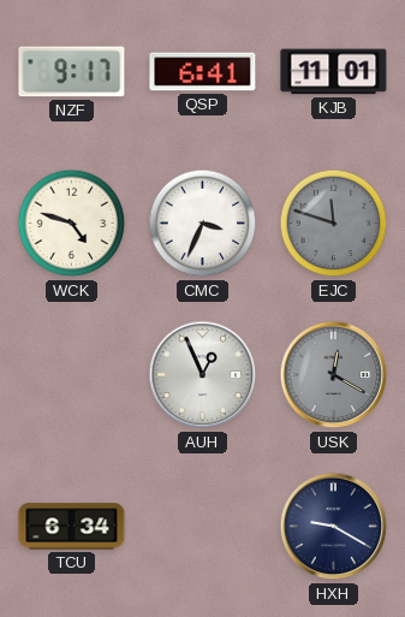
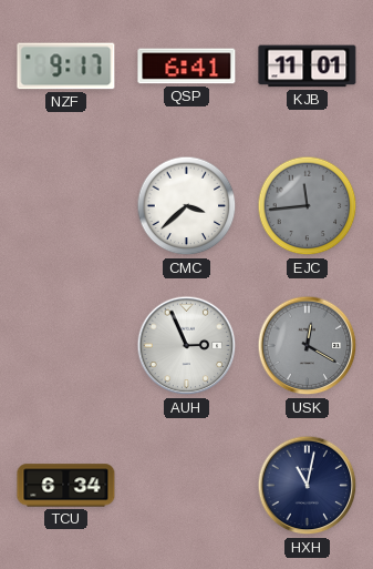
WCK: 4:48 -> none
CMC: 3:34 -> 3:38
EJC: 11:48 -> 11:44
AUH: 12:56 -> 2:56
HXH: 9:20 -> 11:02
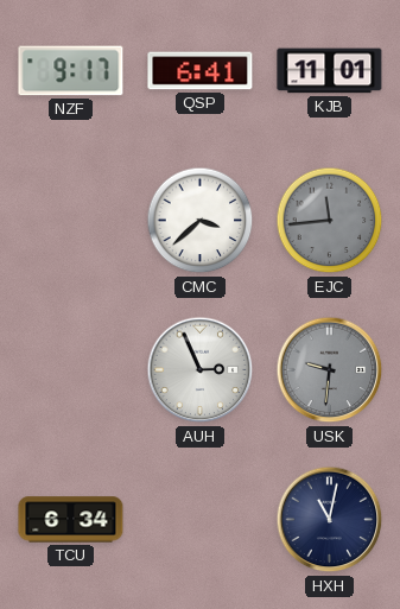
USK: 12:20 -> 9:31
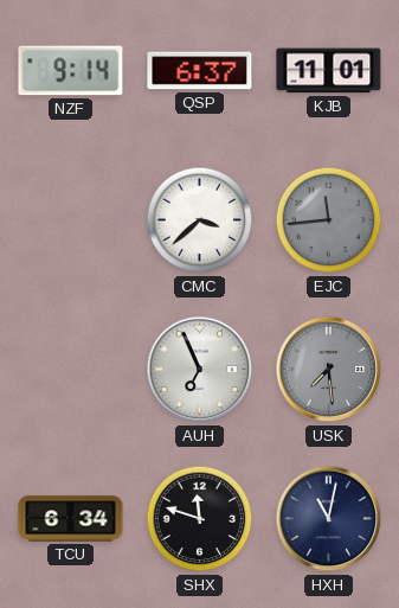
NZF: 9:17 -> 9:14
QSP: 6:41 -> 6:37
AUH: 2:56 -> 6:56
USK: 9:31 -> 7:29
SHX: none -> 11:48
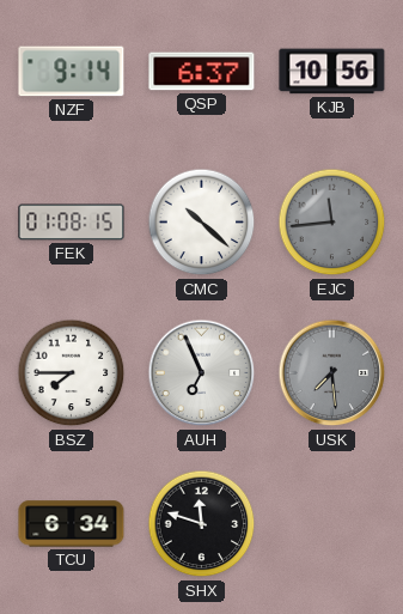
KJB: 11:01 -> 10:56
FEK: none -> 01:08
CMC: 3:38 -> 10:22
BSZ: none -> 7:45
HXH: 11:02 -> none
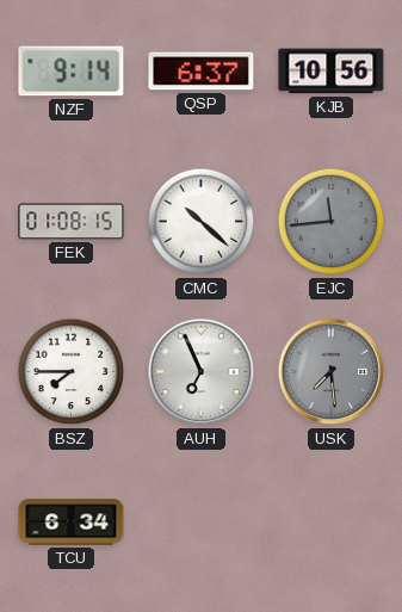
SHX: 11:48 -> none
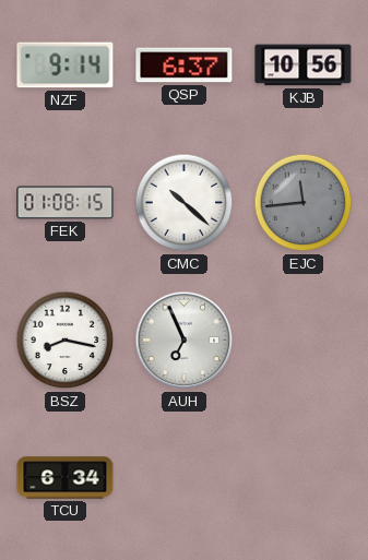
BSZ: 7:45 -> 8:17
USK: 7:29 -> none
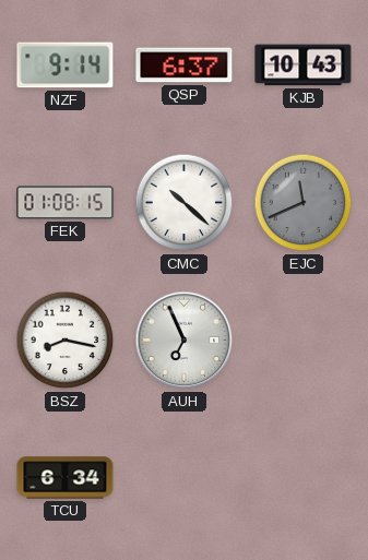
KJB: 10:56 -> 10:43
EJC: 11:44 -> 11:41
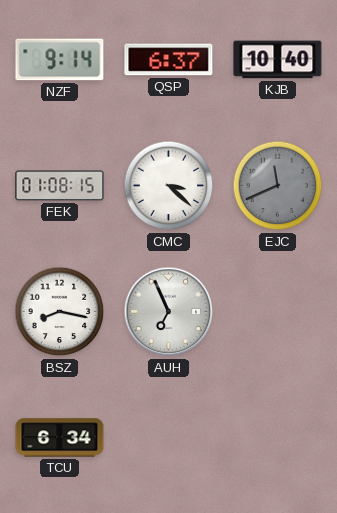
KJB: 10:43 -> 10:40
CMC: 10:22 -> 3:22
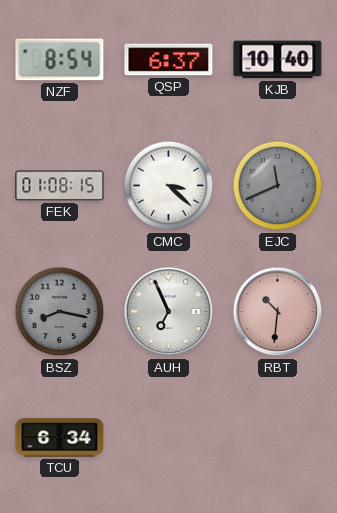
NZF: 9:14 -> 8:54
BSZ dial: white -> grey
RBT: none -> 10:31
